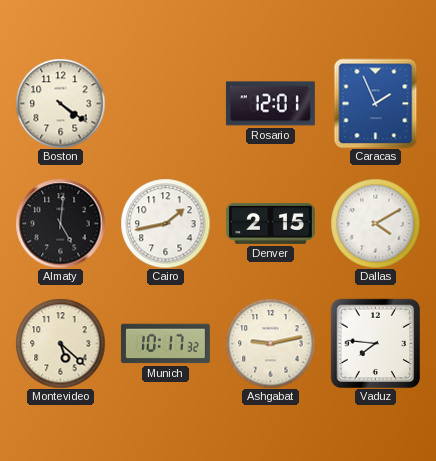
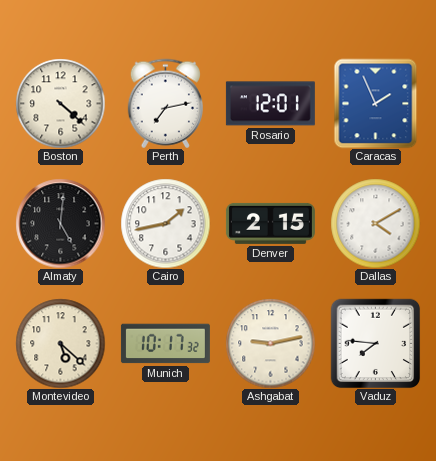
Boston: 4:21 -> 4:22
Perth: none -> 7:13
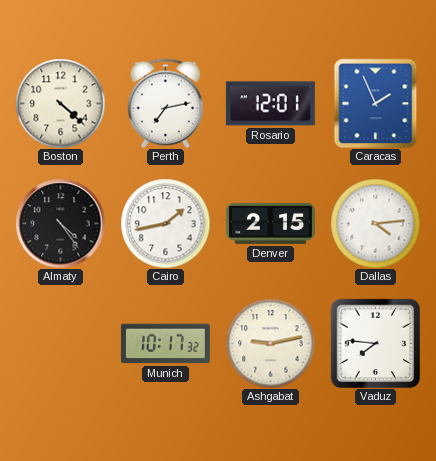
Almaty: 5:01 -> 4:24
Dallas: 4:10 -> 4:14
Montevideo: 5:22 -> none
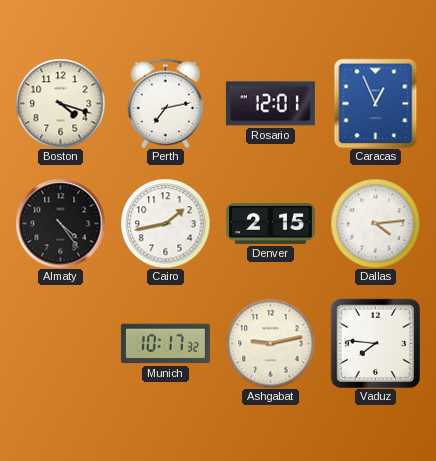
Boston: 4:22 -> 4:18
Caracas: 1:56 -> 12:56
